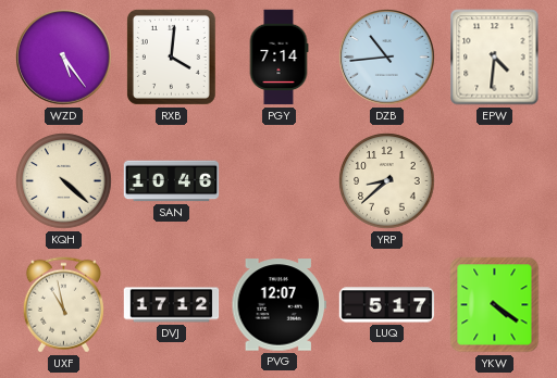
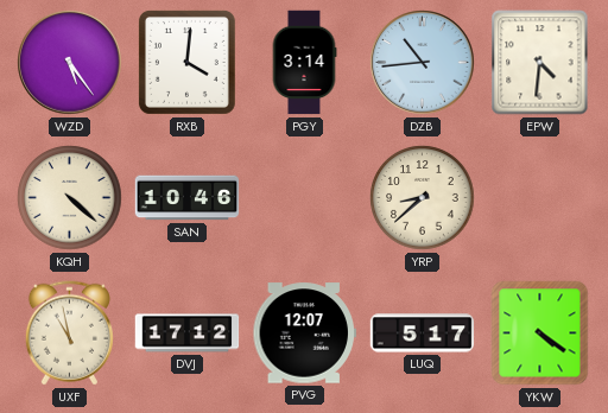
PGY: 7:14 -> 3:14
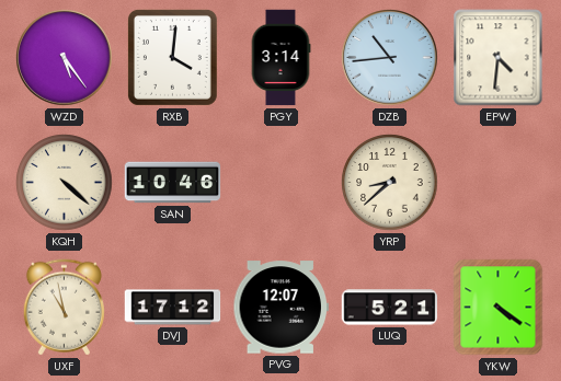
LUQ: 5:17 -> 5:21
